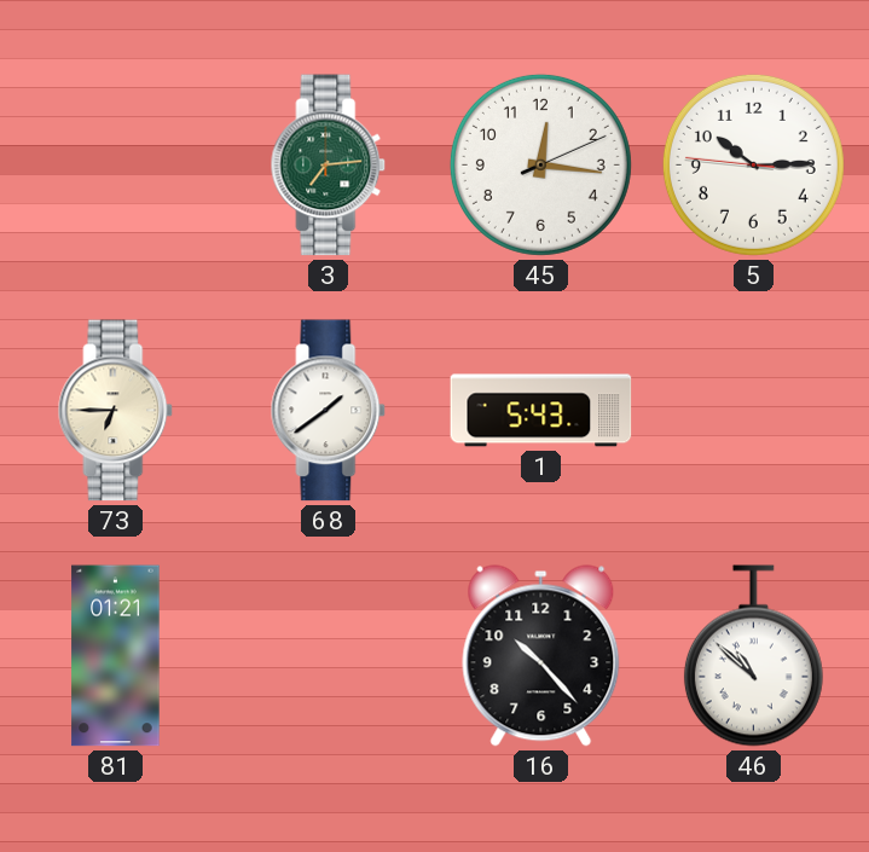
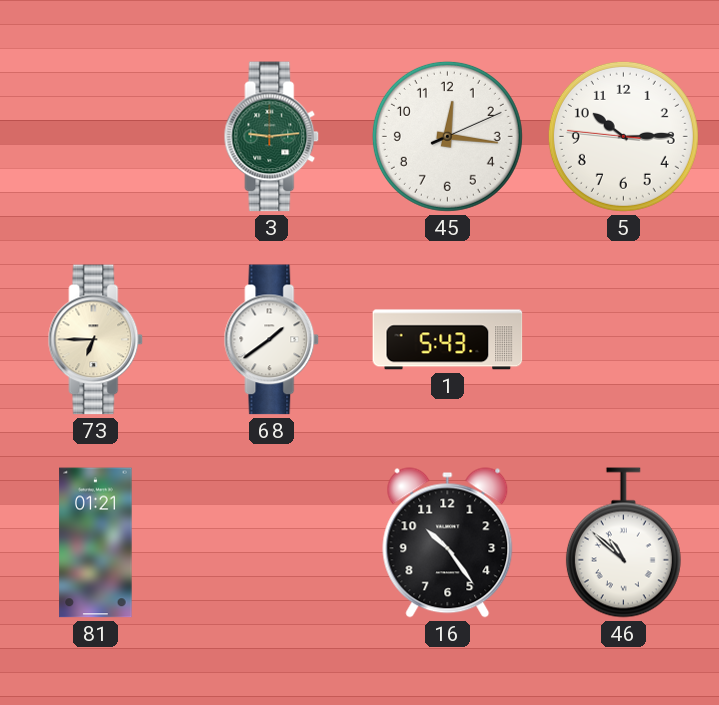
3: 7:14 -> 9:14
16: 10:23 -> 10:24
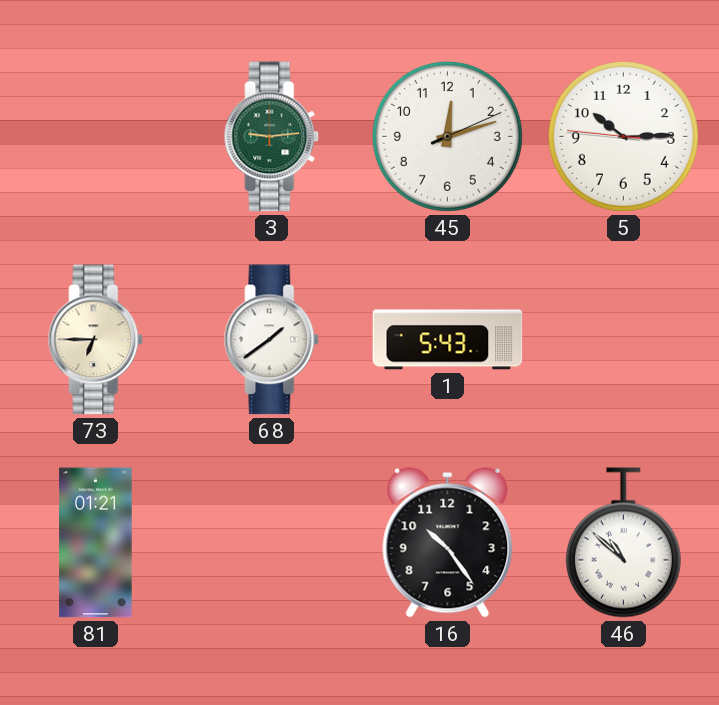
45: 12:16 -> 12:12
